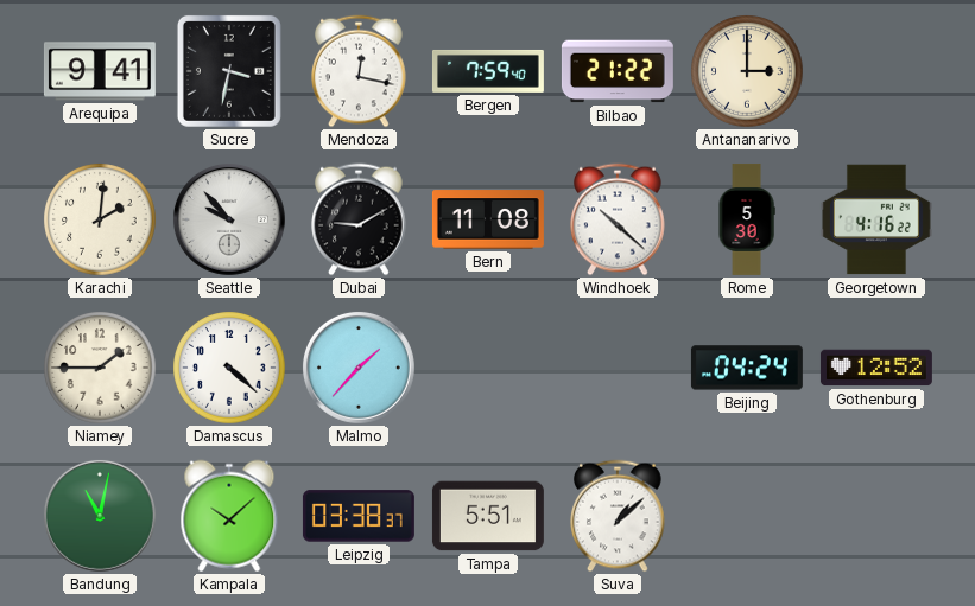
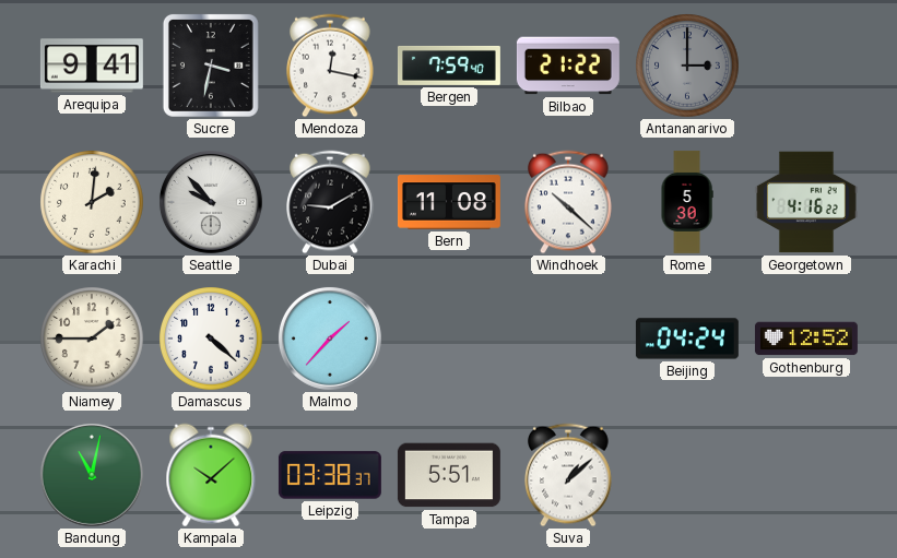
Antananarivo dial: cream -> grey
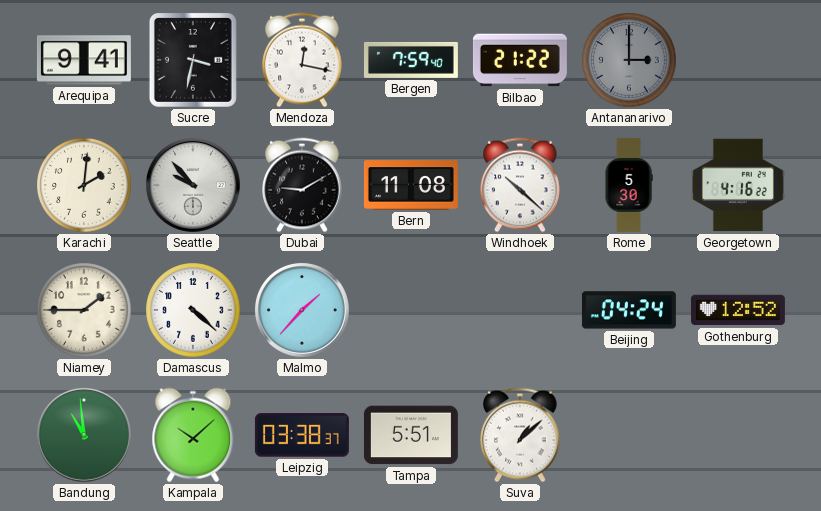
Bandung: 11:02 -> 10:59
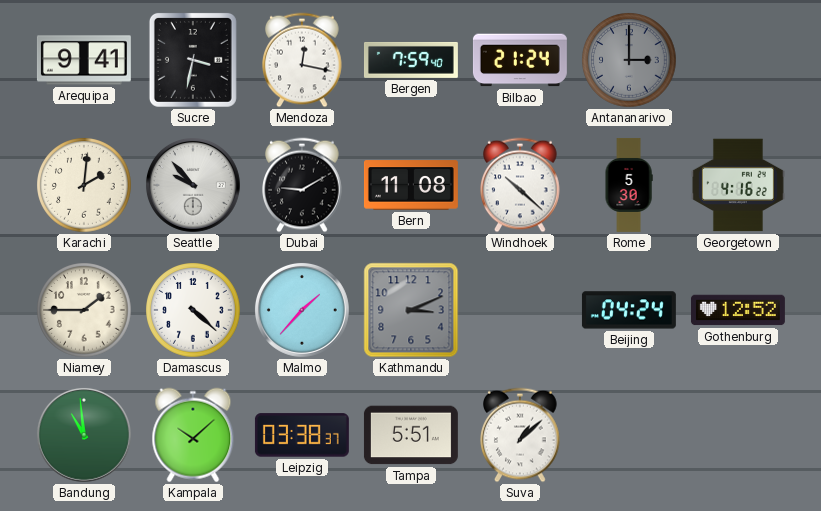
Bilbao: 21:22 -> 21:24
Kathmandu: none -> 3:11
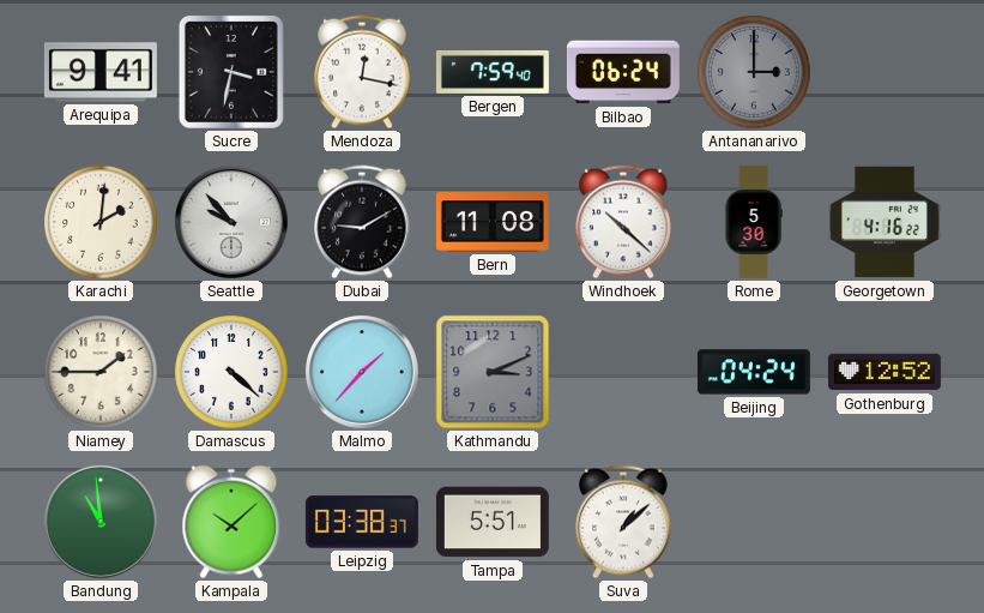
Bilbao: 21:24 -> 06:24
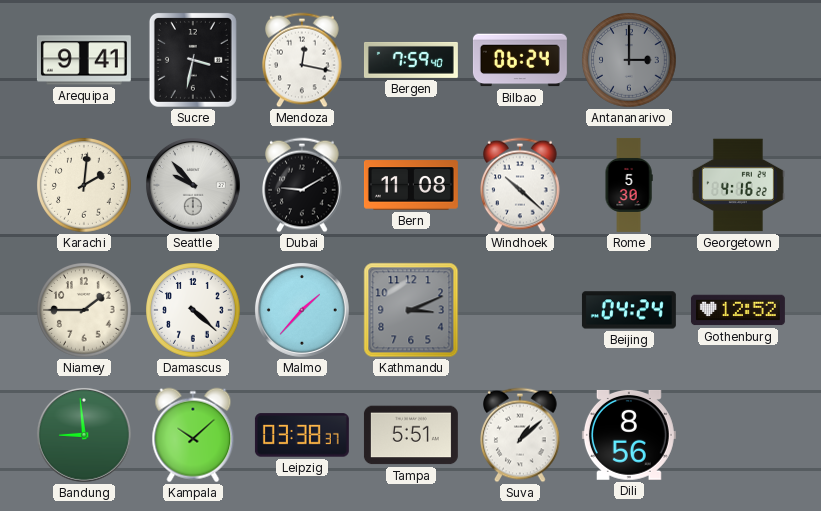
Bandung: 10:59 -> 8:59
Dili: none -> 8:56
